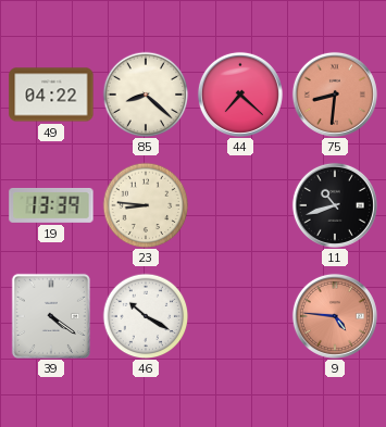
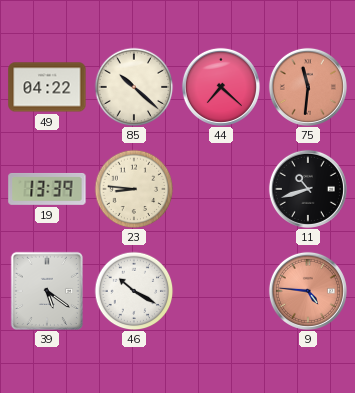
85: 8:22 -> 10:22
75: 8:31 -> 11:31
39: 4:21 -> 5:21
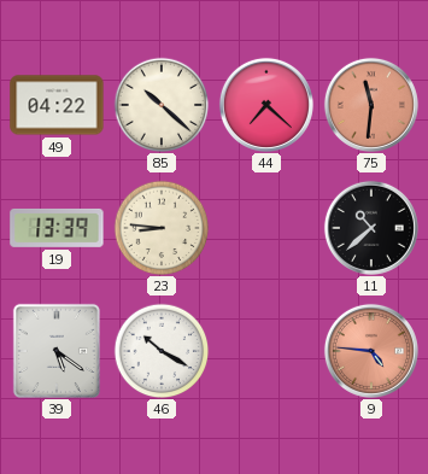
11: 10:42 -> 10:38
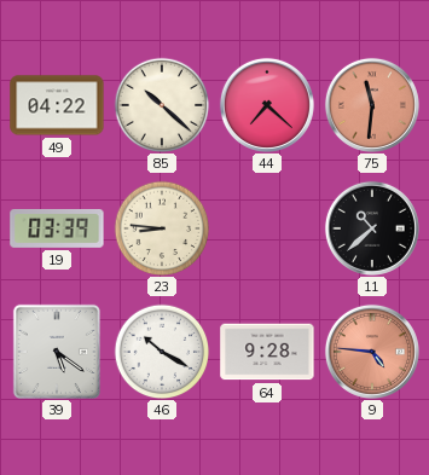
19: 13:39 -> 03:39
64: none -> 9:28
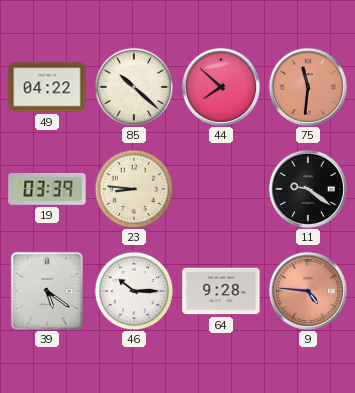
44: 7:22 -> 7:52
11: 10:38 -> 9:21
46: 10:20 -> 10:15
